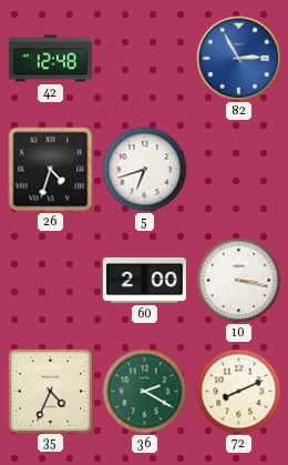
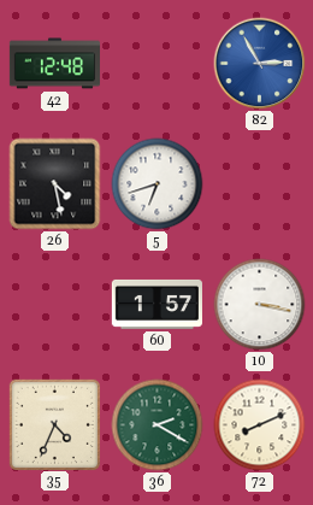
26: 4:33 -> 4:28
60: 2:00 -> 1:57
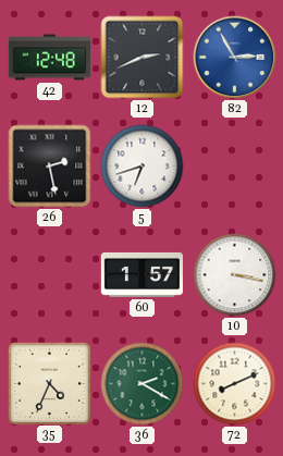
12: none -> 2:41
26: 4:28 -> 2:28
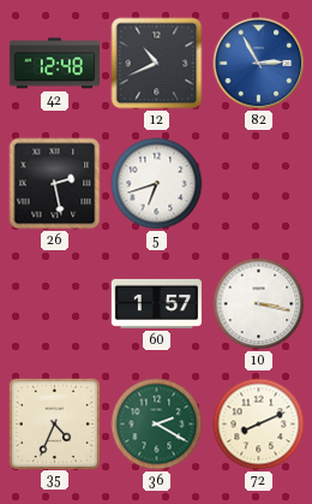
12: 2:41 -> 10:41
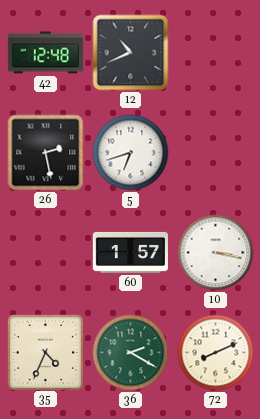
82: 2:55 -> none
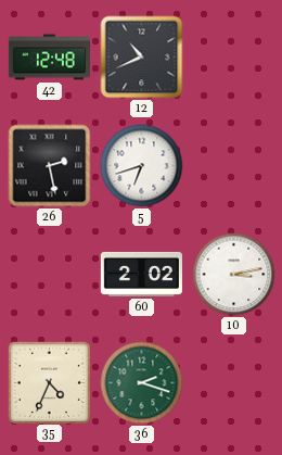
60: 1:57 -> 2:02
10: 3:17 -> 3:13
36: 2:20 -> 2:18
72: 8:11 -> none
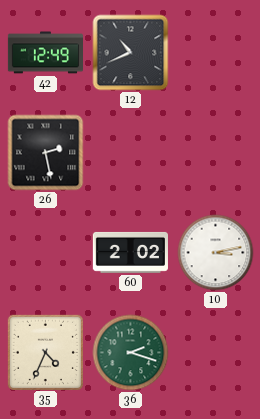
42: 12:48 -> 12:49
5: 6:42 -> none
